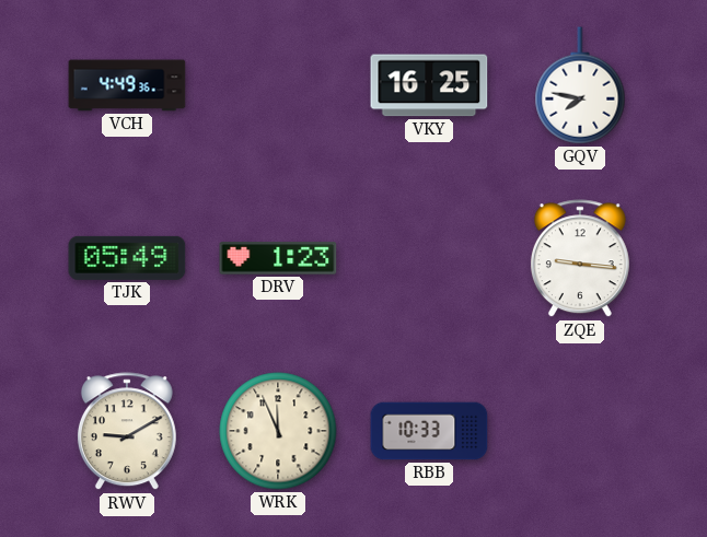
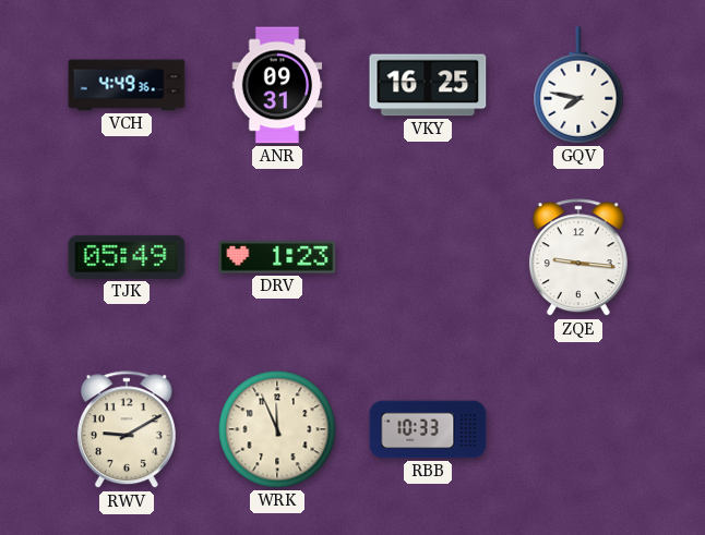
ANR: none -> 09:31
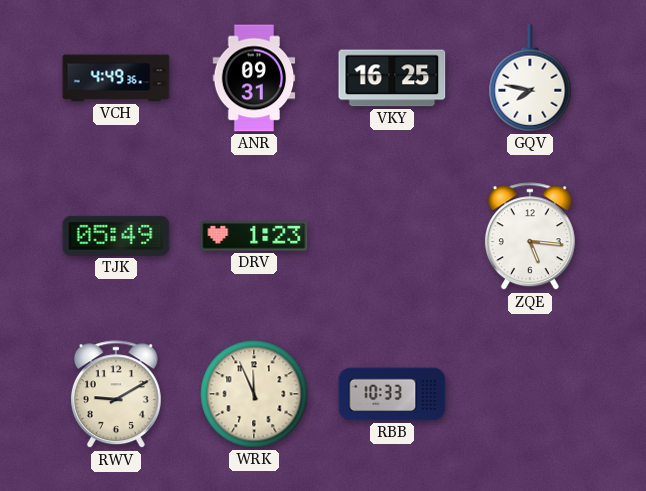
ZQE: 9:16 -> 5:16
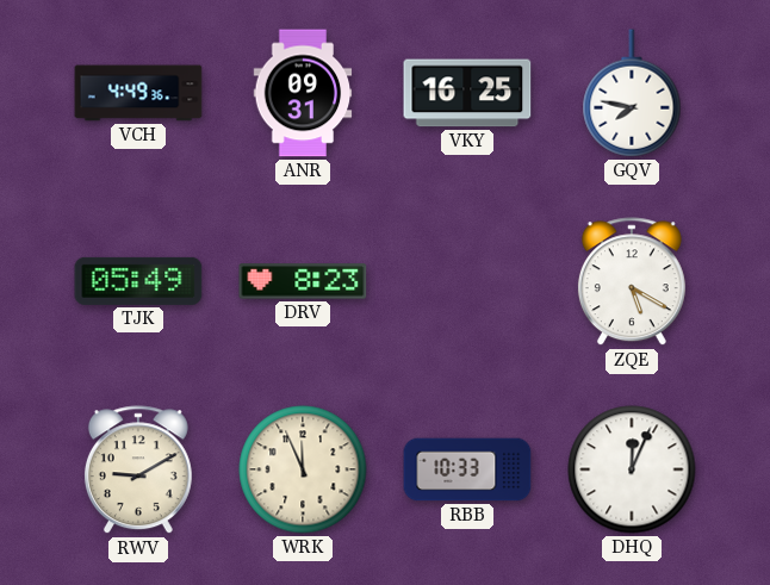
DRV: 1:23 -> 8:23
ZQE: 5:16 -> 5:20
DHQ: none -> 12:04
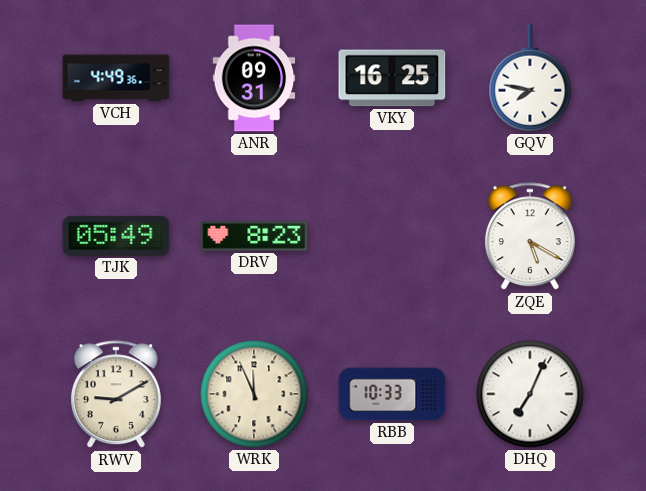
DHQ: 12:04 -> 7:04
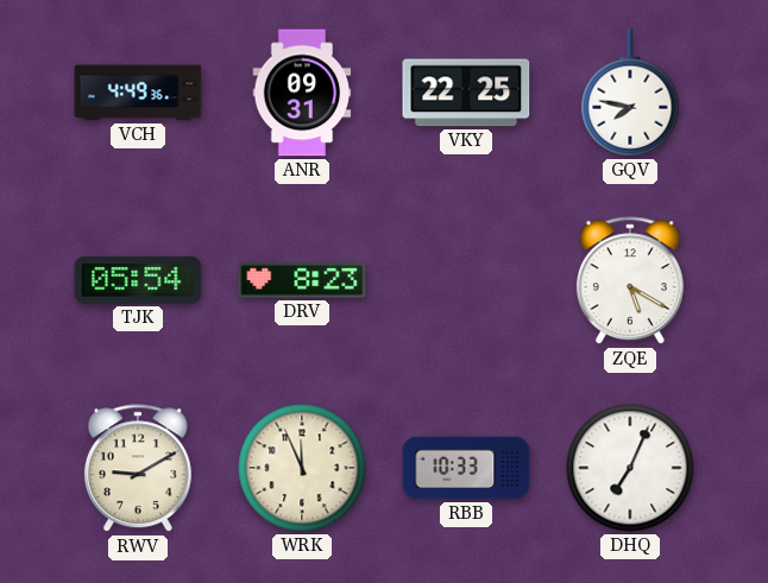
VKY: 16:25 -> 22:25
TJK: 05:49 -> 05:54
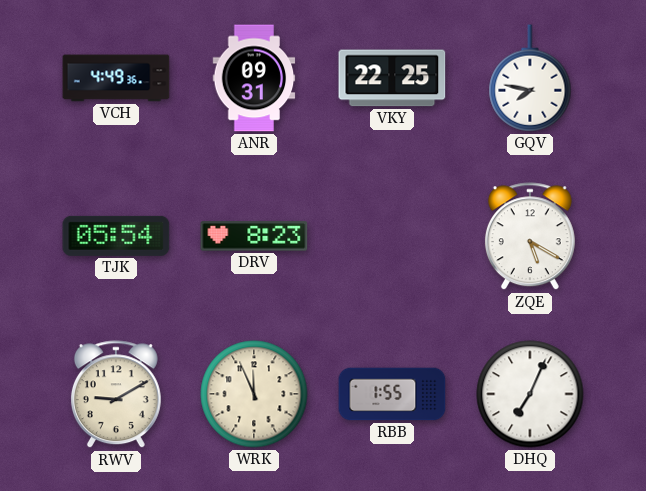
RBB: 10:33 -> 1:55
